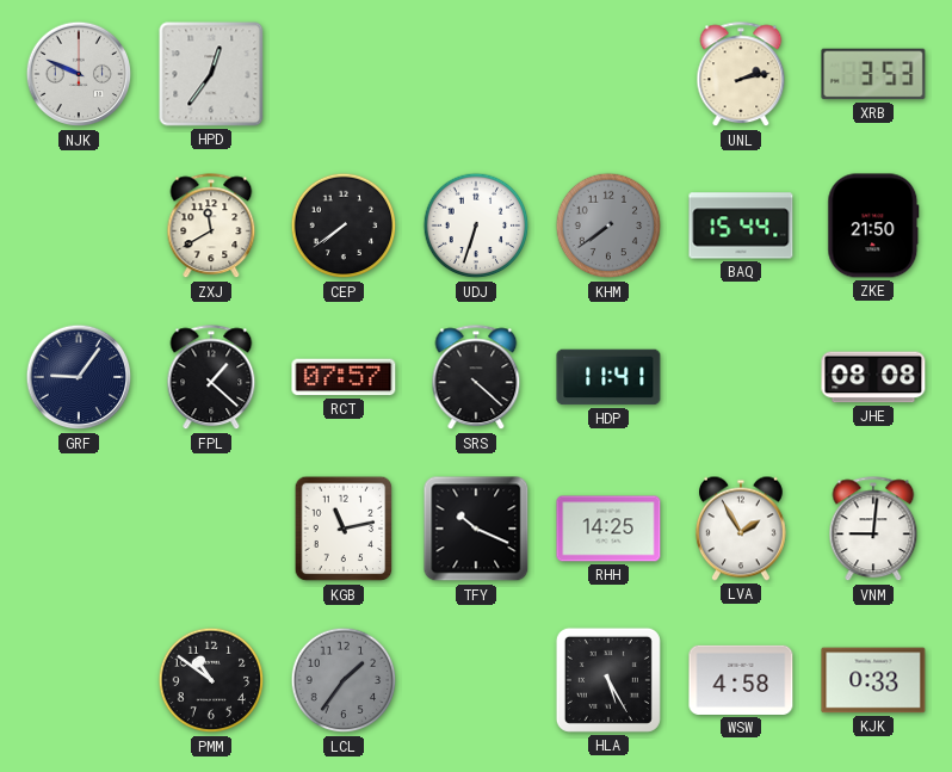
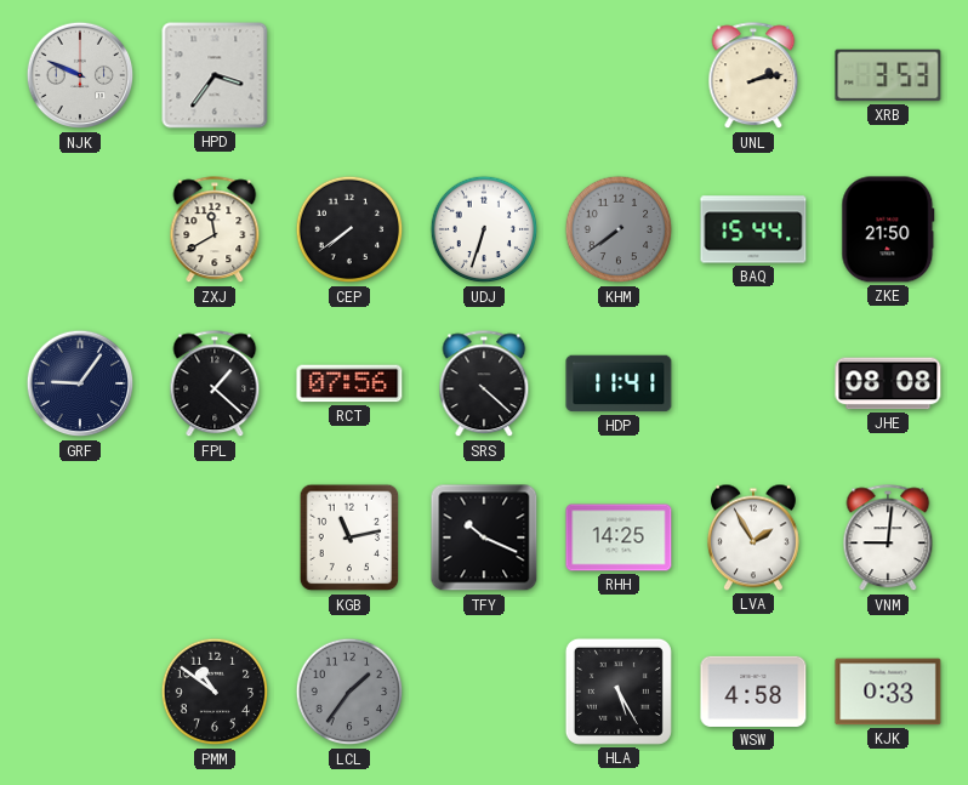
HPD: 12:36 -> 3:36
RCT: 07:57 -> 07:56
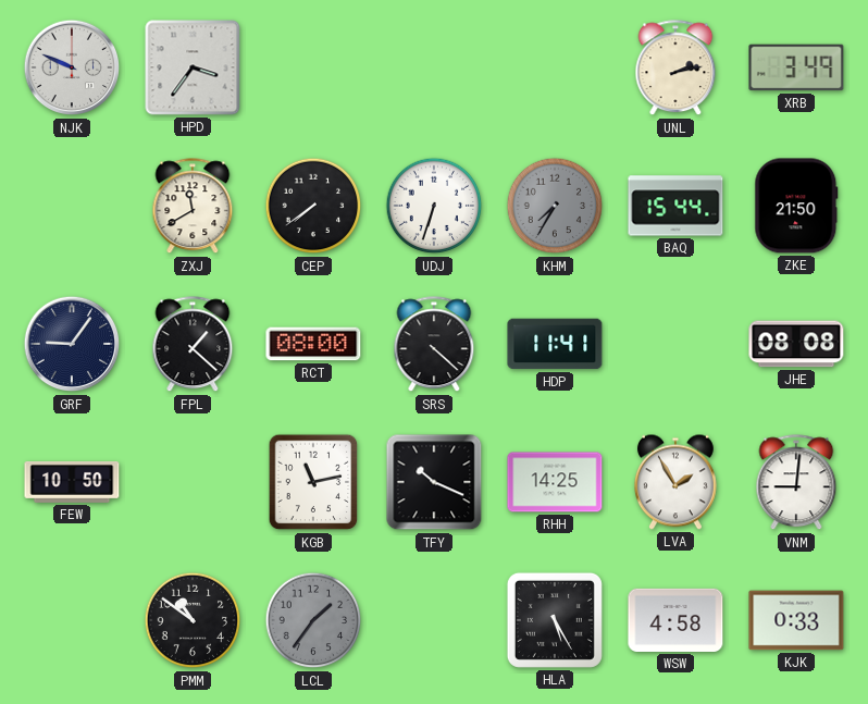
XRB: 3:53 -> 3:49
KHM: 7:39 -> 7:35
RCT: 07:56 -> 08:00
FEW: none -> 10:50
